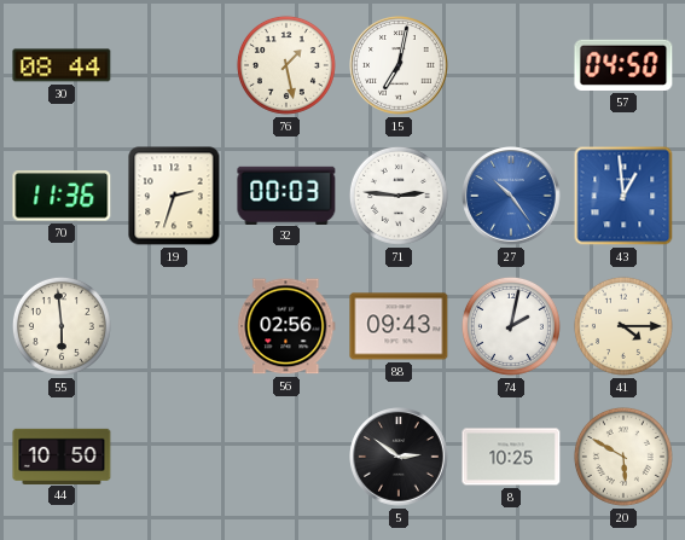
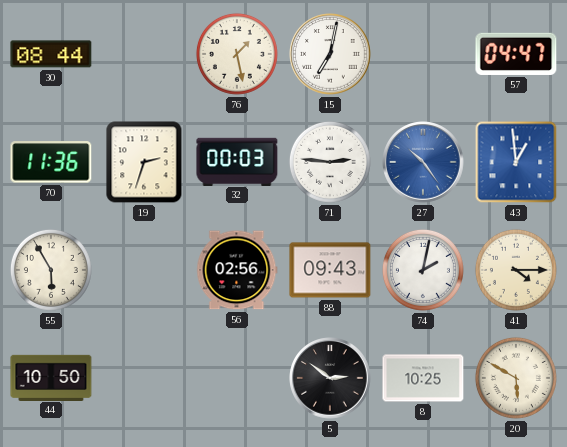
57: 04:50 -> 04:47
55: 5:59 -> 5:55
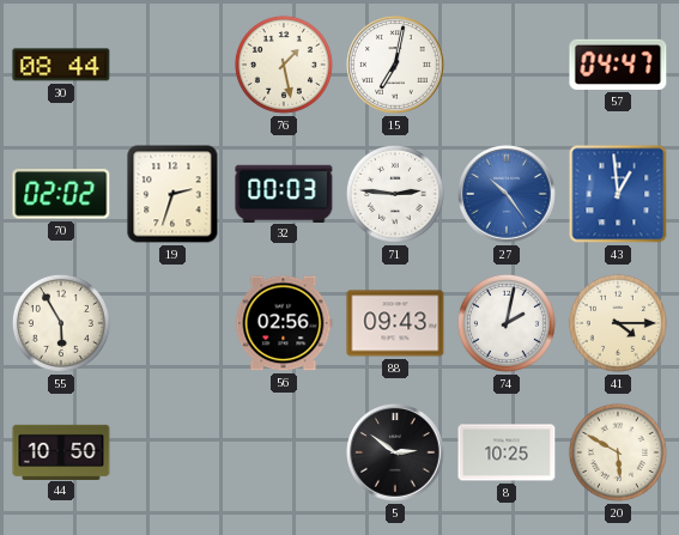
70: 11:36 -> 02:02
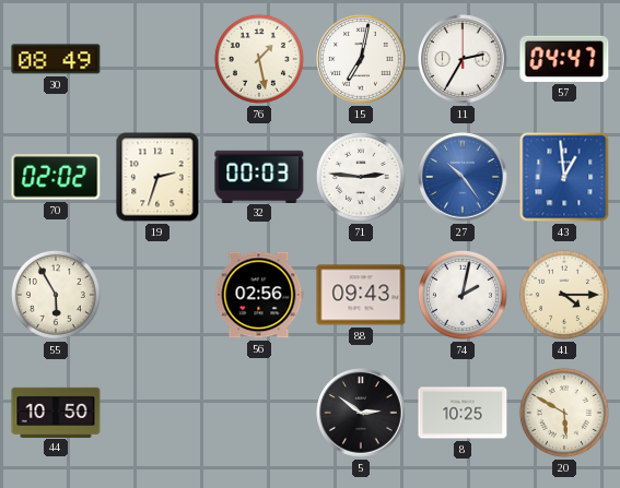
30: 08:44 -> 08:49
11: none -> 2:35
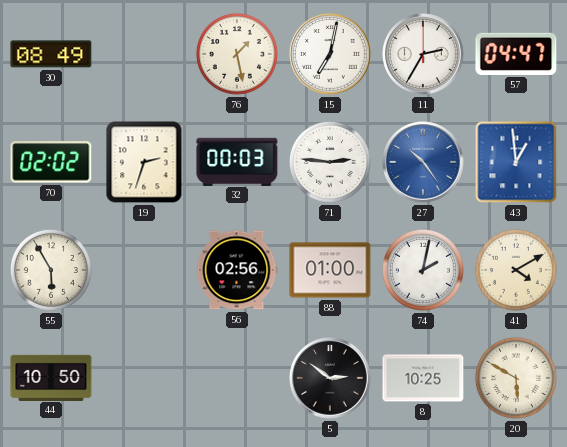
88: 09:43 -> 01:00
41: 4:15 -> 4:10
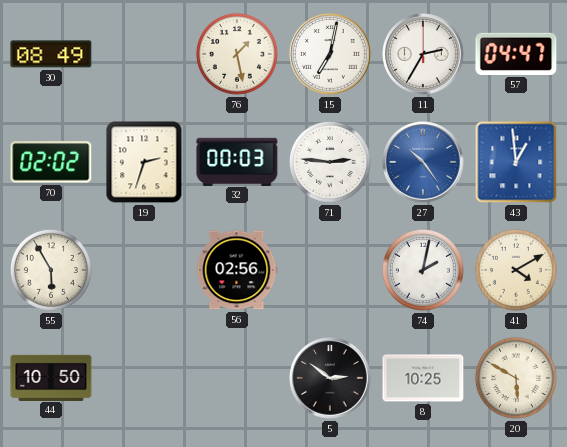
88: 01:00 -> none
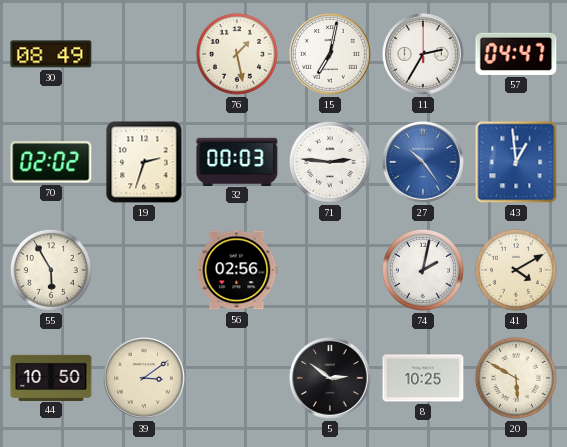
39: none -> 3:09
